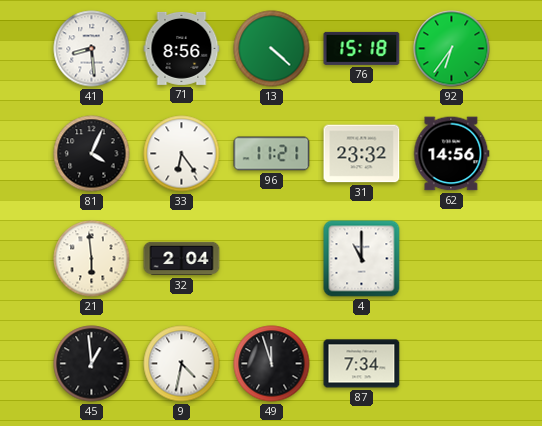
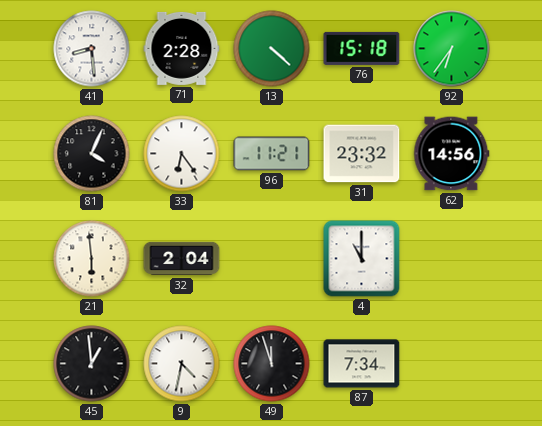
71: 8:56 -> 2:28
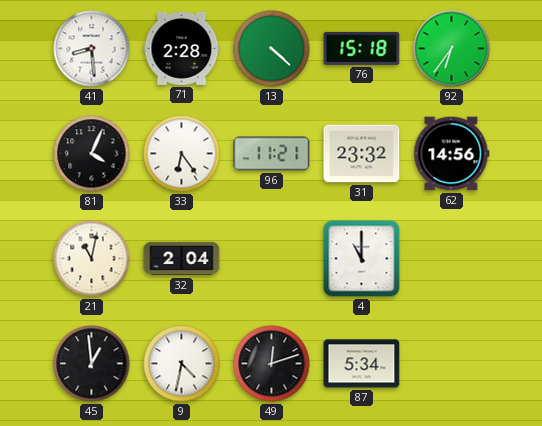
21: 5:59 -> 11:02
49: 11:57 -> 12:12
87: 7:34 -> 5:34
